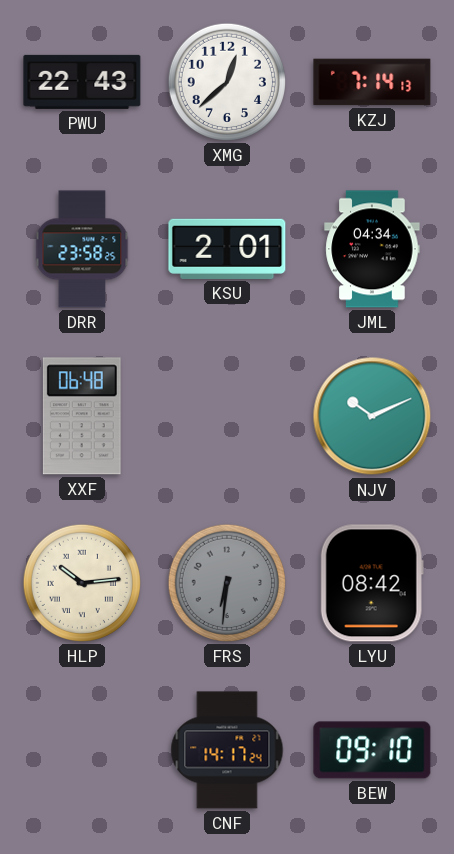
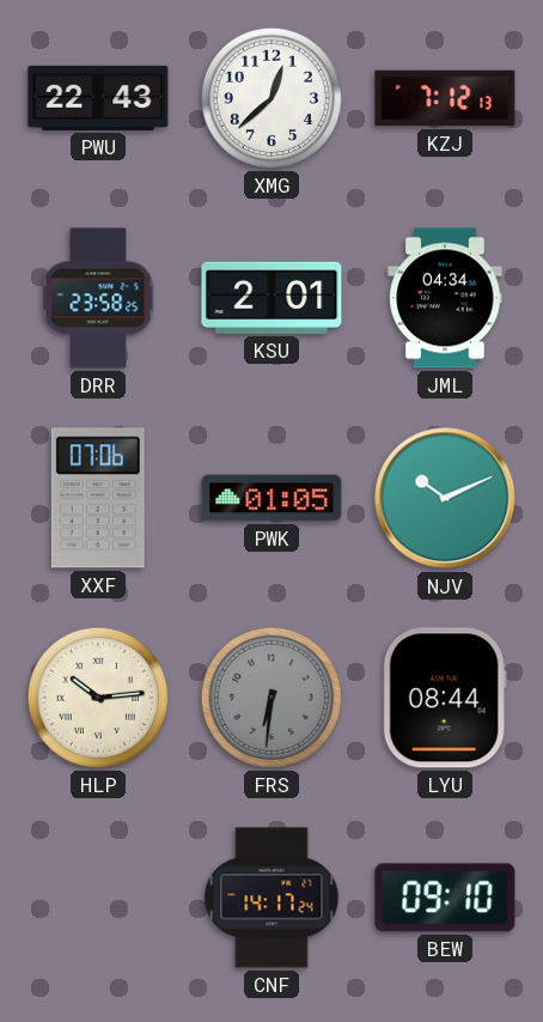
KZJ: 7:14 -> 7:12
XXF: 06:48 -> 07:06
PWK: none -> 01:05
LYU: 08:42 -> 08:44
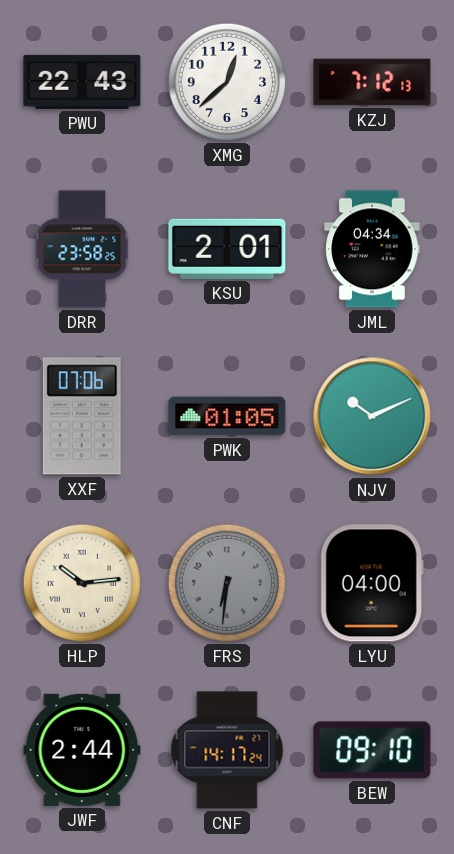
LYU: 08:44 -> 04:00
JWF: none -> 2:44
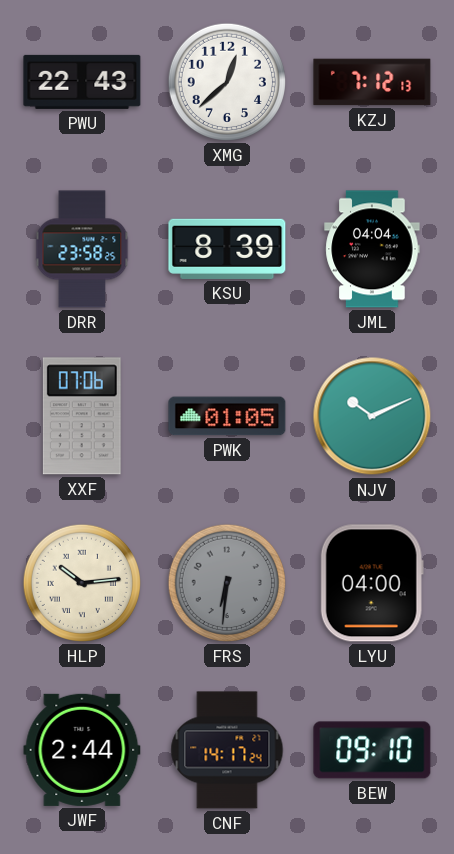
KSU: 2:01 -> 8:39
JML: 04:34 -> 04:04
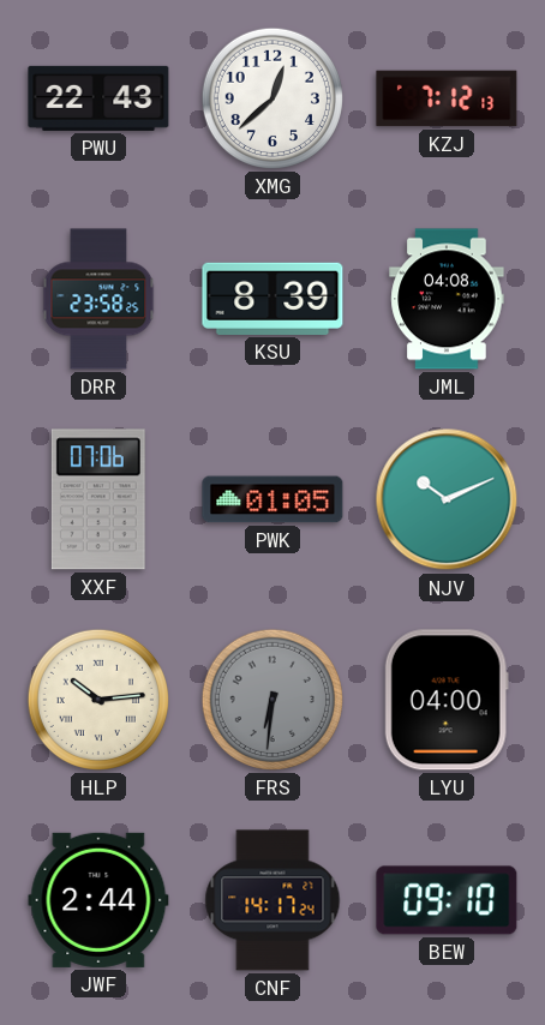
JML: 04:04 -> 04:08
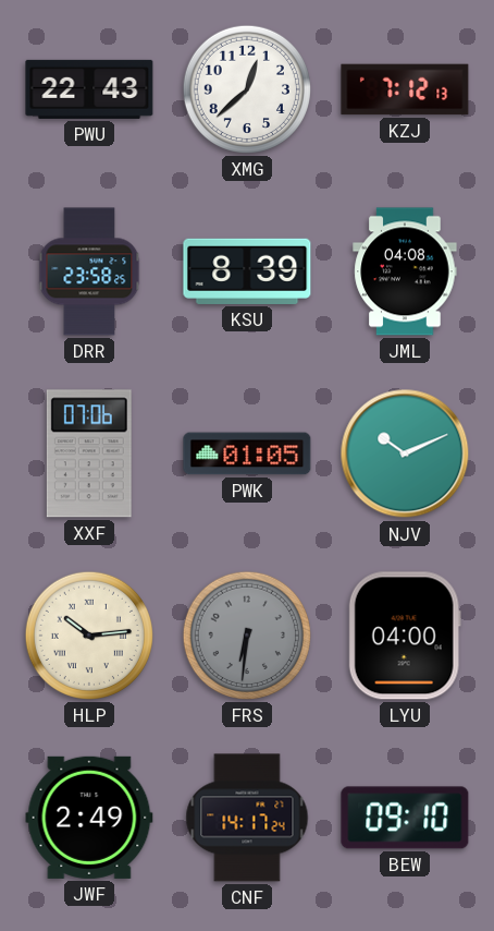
JWF: 2:44 -> 2:49
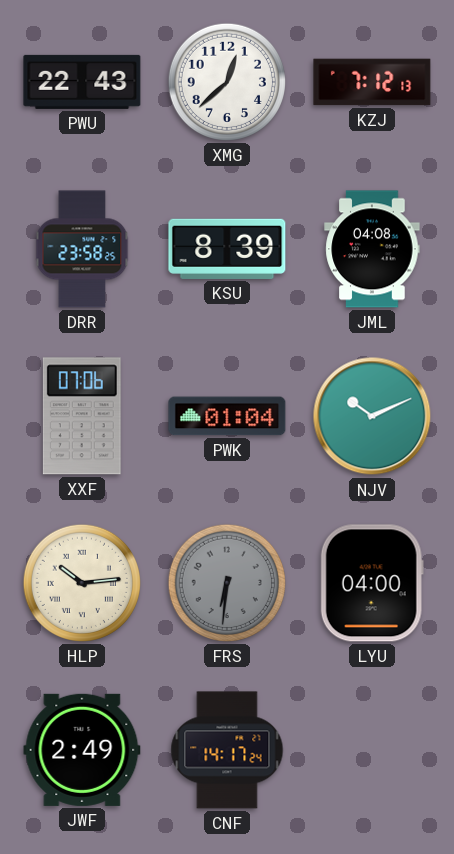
PWK: 01:05 -> 01:04
BEW: 09:10 -> none
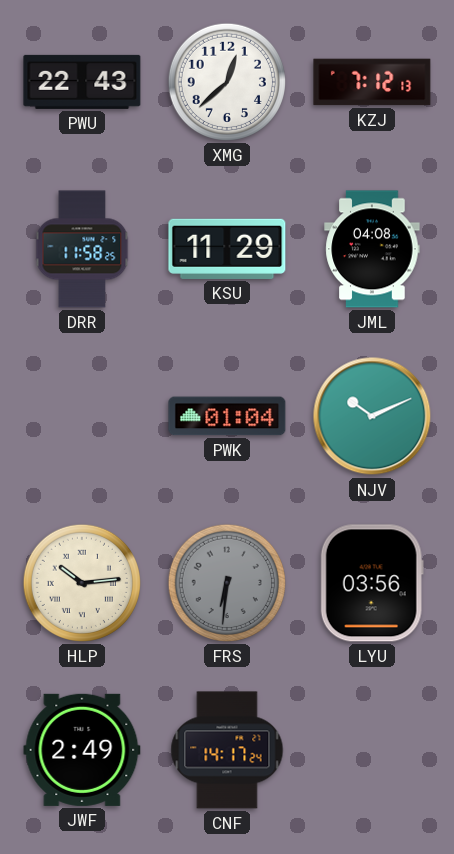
DRR: 23:58 -> 11:58
KSU: 8:39 -> 11:29
XXF: 07:06 -> none
LYU: 04:00 -> 03:56
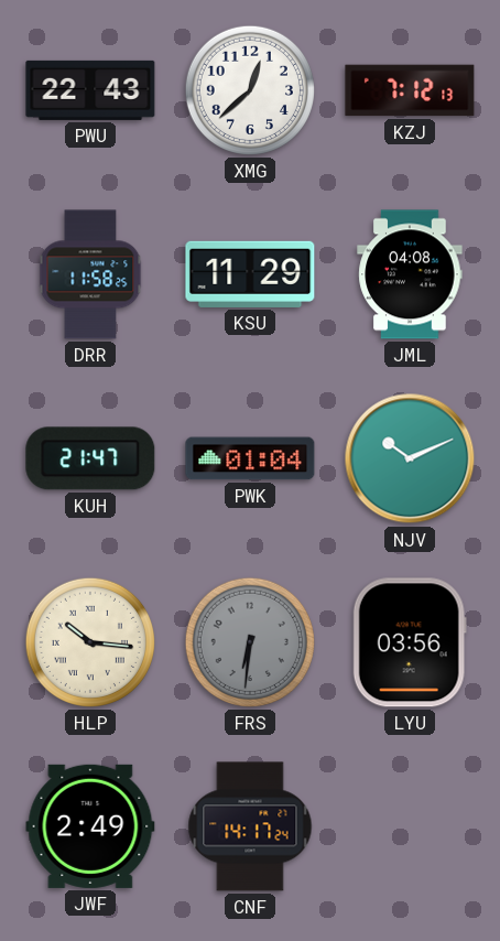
KUH: none -> 21:47
HLP: 10:14 -> 10:16
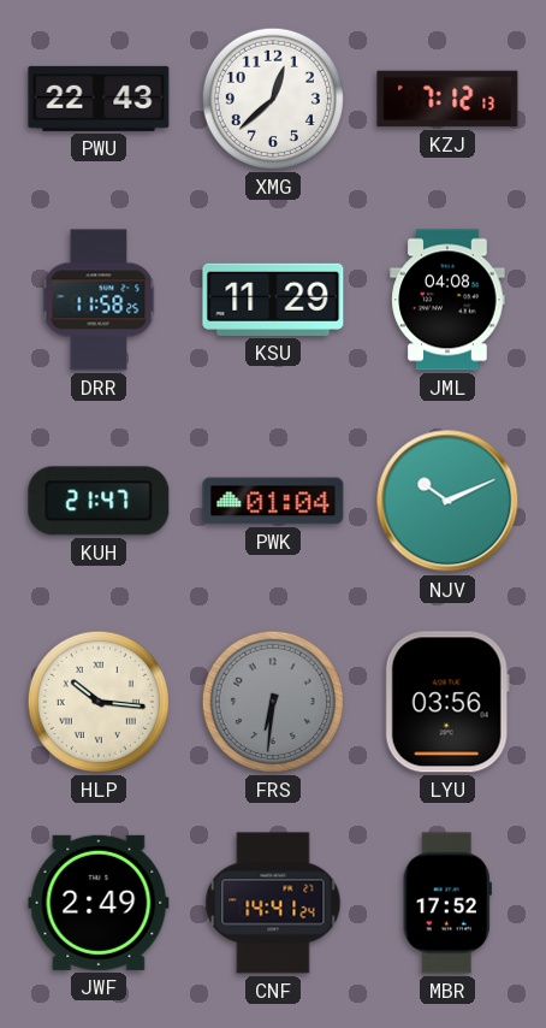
CNF: 14:17 -> 14:41
MBR: none -> 17:52
